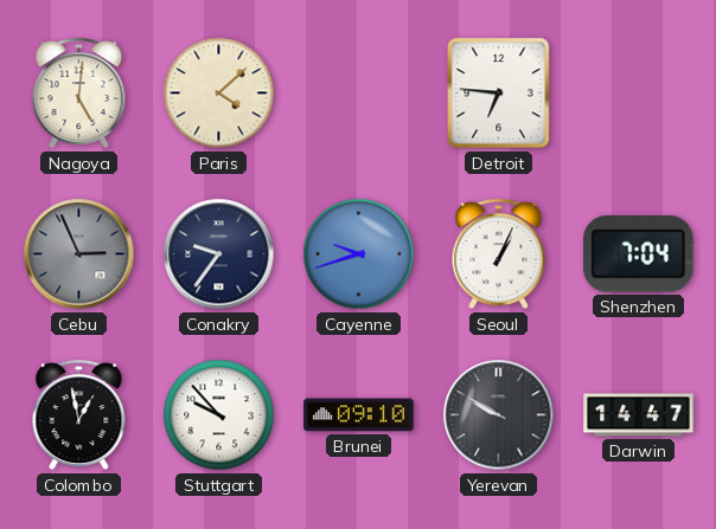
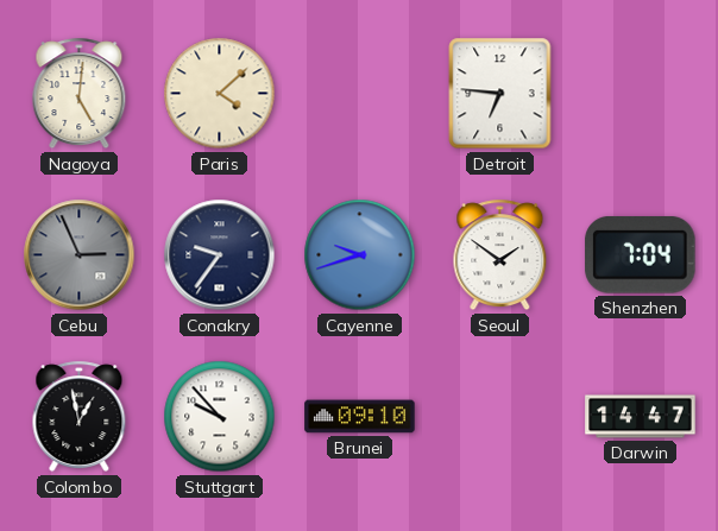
Seoul: 1:04 -> 1:51
Yerevan: 9:50 -> none
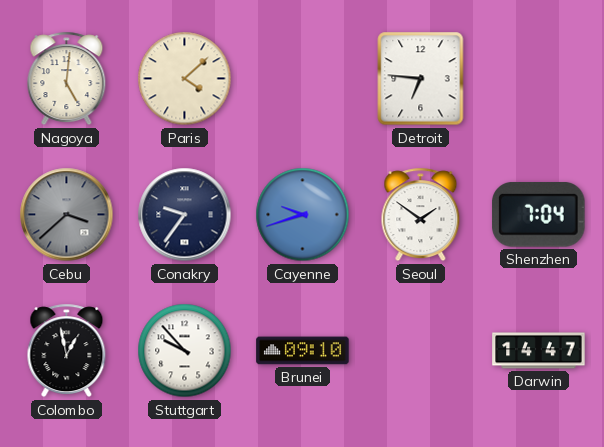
Cebu: 2:56 -> 3:38
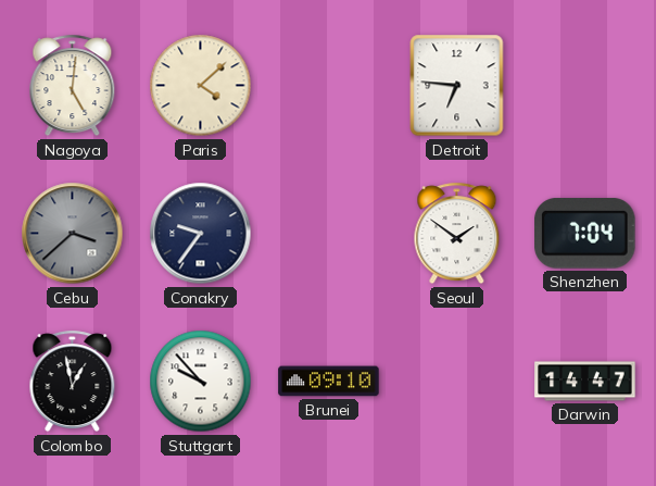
Cayenne: 9:42 -> none
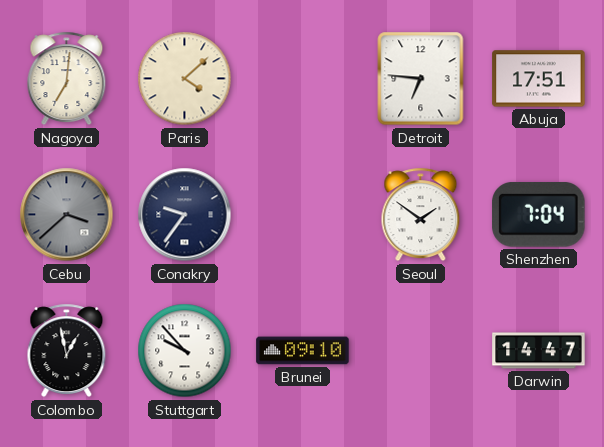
Nagoya: 5:01 -> 7:01
Abuja: none -> 17:51
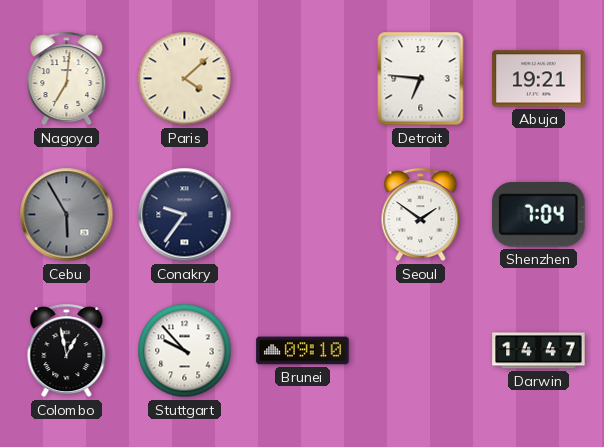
Abuja: 17:51 -> 19:21
Cebu: 3:38 -> 5:55
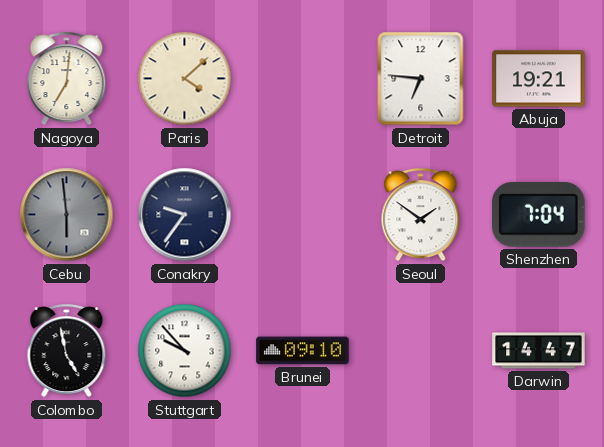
Cebu: 5:55 -> 5:59
Colombo: 12:58 -> 4:58
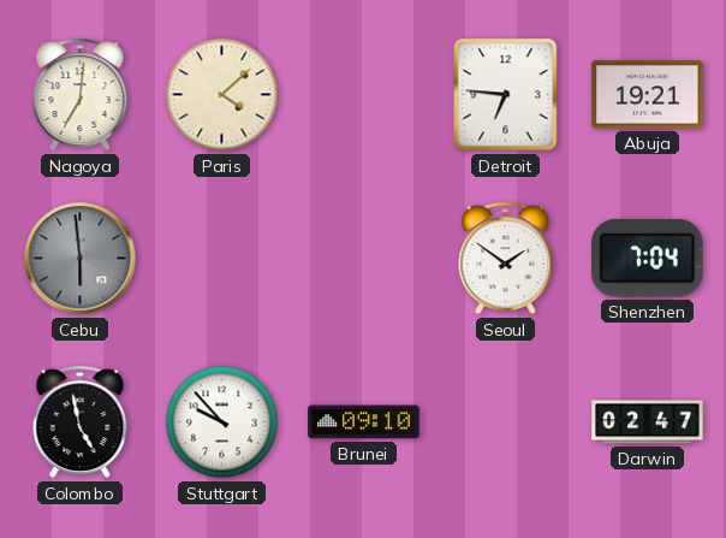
Conakry: 9:36 -> none
Darwin: 14:47 -> 02:47
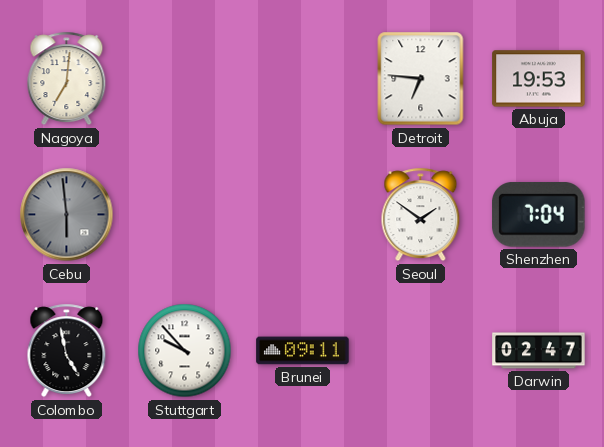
Paris: 4:08 -> none
Abuja: 19:21 -> 19:53
Brunei: 09:10 -> 09:11
